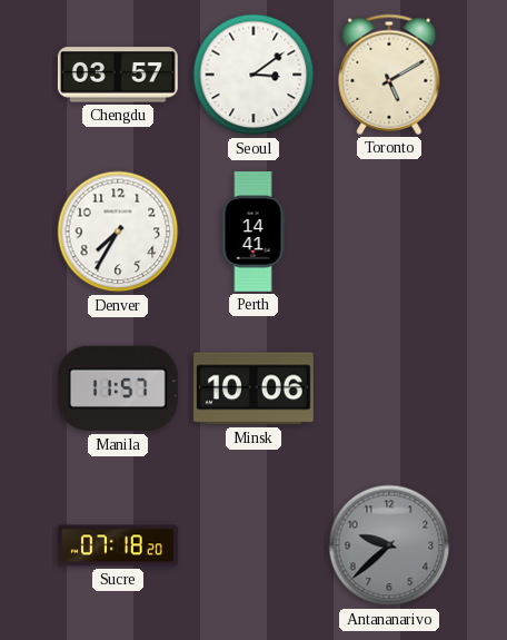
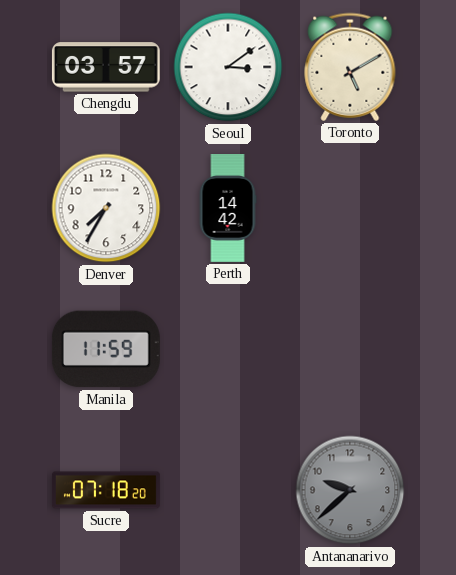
Perth: 14:41 -> 14:42
Manila: 11:57 -> 11:59
Minsk: 10:06 -> none
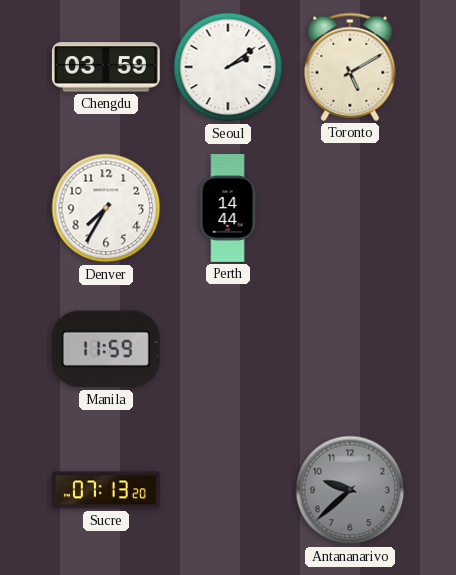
Chengdu: 03:57 -> 03:59
Seoul: 3:09 -> 2:09
Perth: 14:42 -> 14:44
Sucre: 07:18 -> 07:13
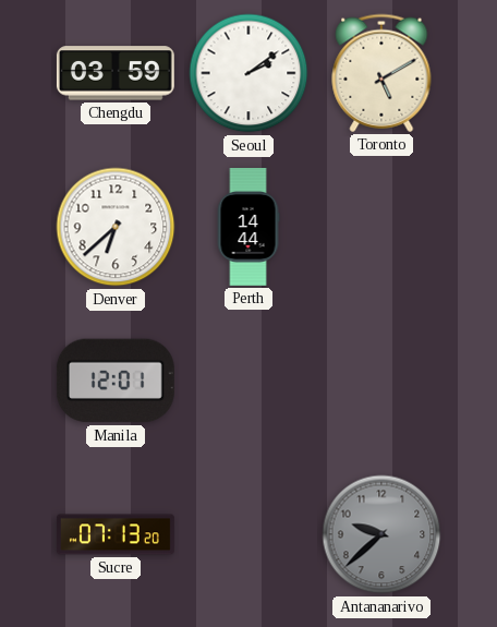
Denver: 7:35 -> 6:38
Manila: 11:59 -> 12:01
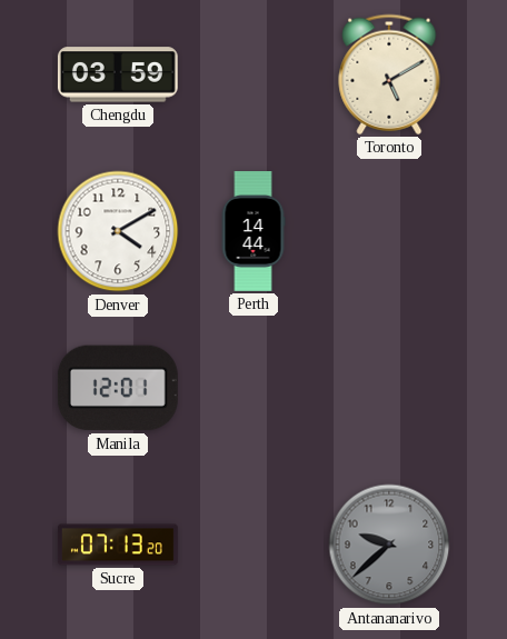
Seoul: 2:09 -> none
Denver: 6:38 -> 4:10
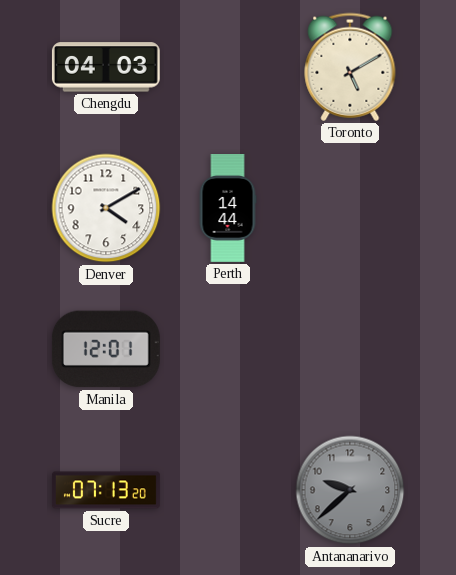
Chengdu: 03:59 -> 04:03
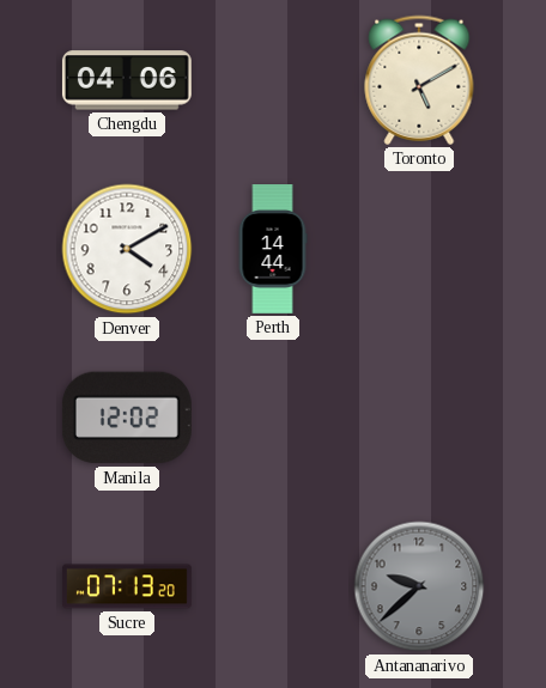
Chengdu: 04:03 -> 04:06
Manila: 12:01 -> 12:02
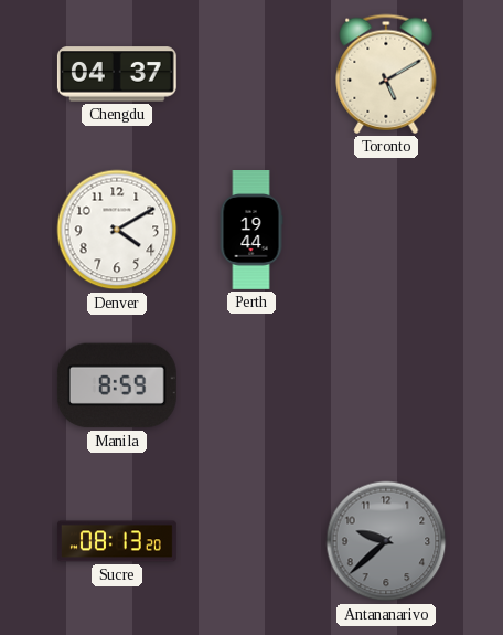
Chengdu: 04:06 -> 04:37
Perth: 14:44 -> 19:44
Manila: 12:02 -> 8:59
Sucre: 07:13 -> 08:13
